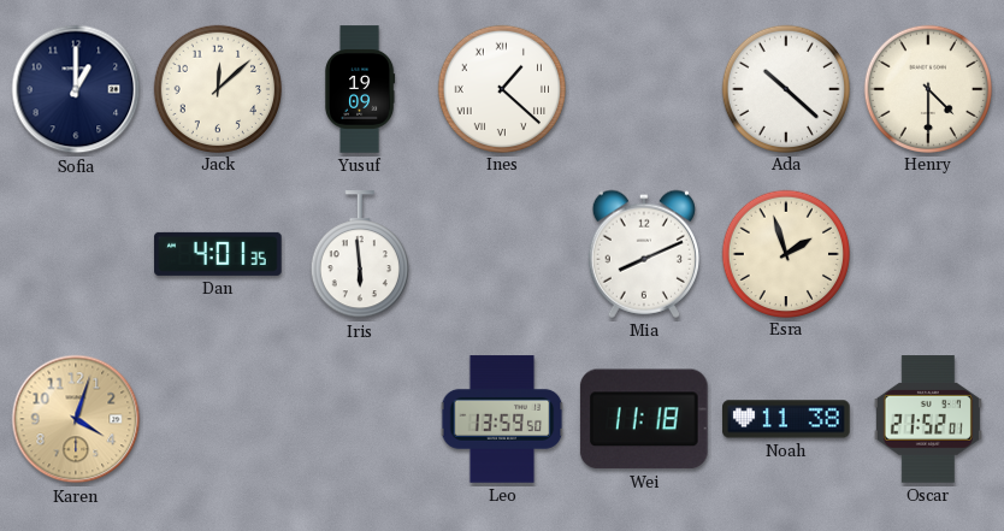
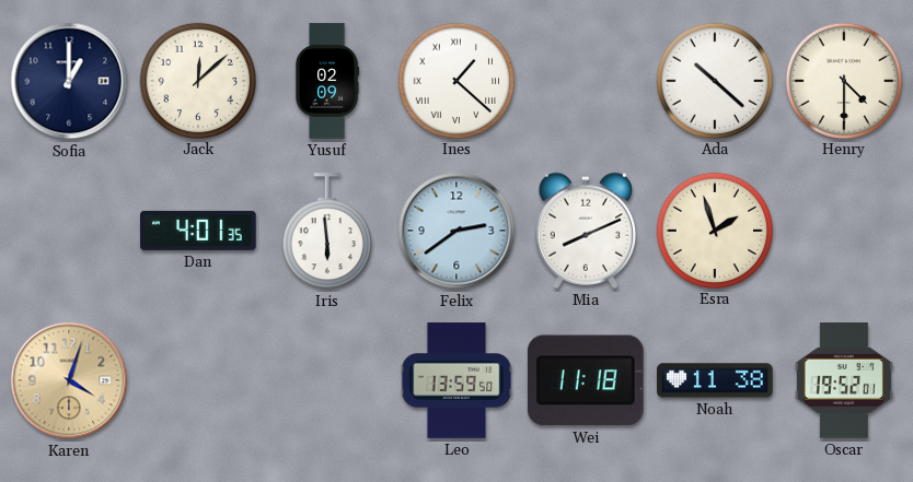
Yusuf: 19:09 -> 02:09
Felix: none -> 2:39
Oscar: 21:52 -> 19:52
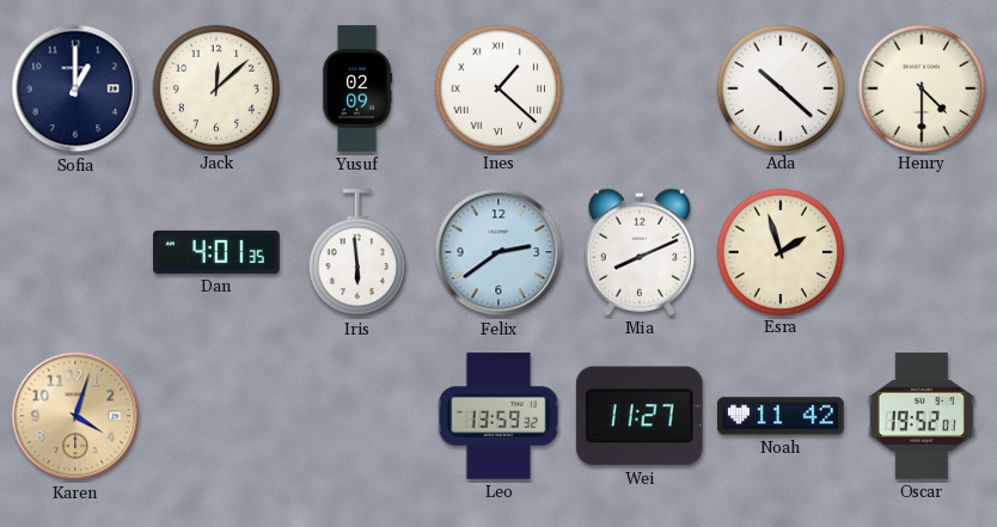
Leo: 13:59:50 -> 13:59:32
Wei: 11:18 -> 11:27
Noah: 11:38 -> 11:42
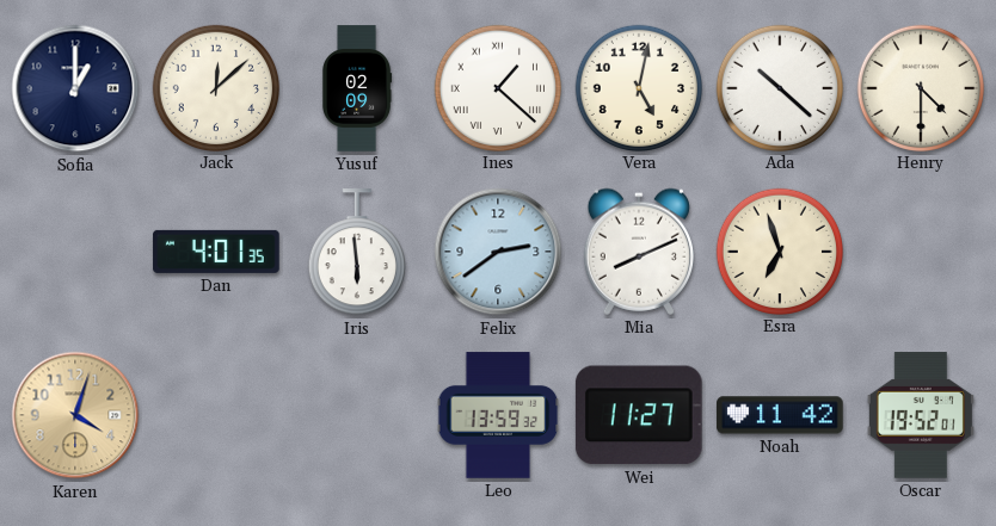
Vera: none -> 5:02
Esra: 1:57 -> 6:57
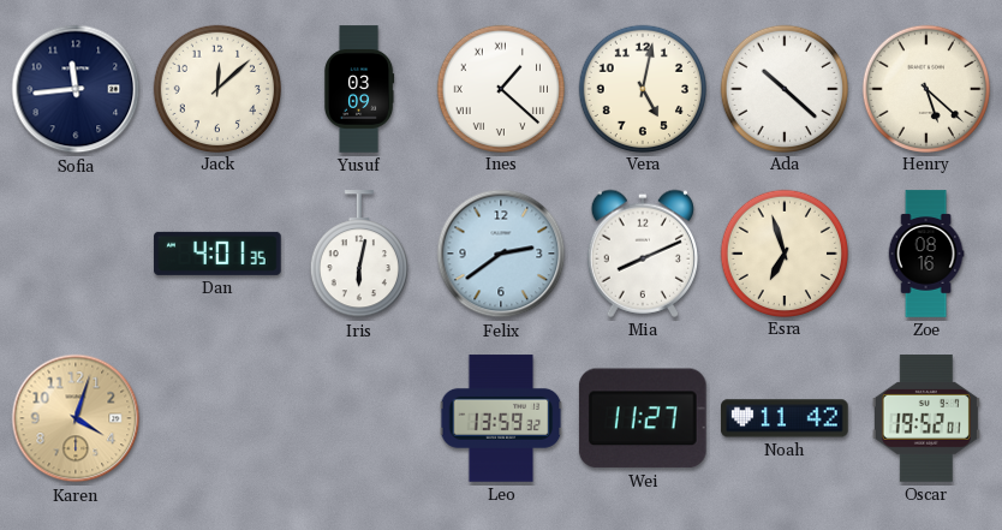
Sofia: 1:00 -> 11:44
Yusuf: 02:09 -> 03:09
Henry: 4:30 -> 5:22
Iris: 5:59 -> 6:02
Zoe: none -> 08:16
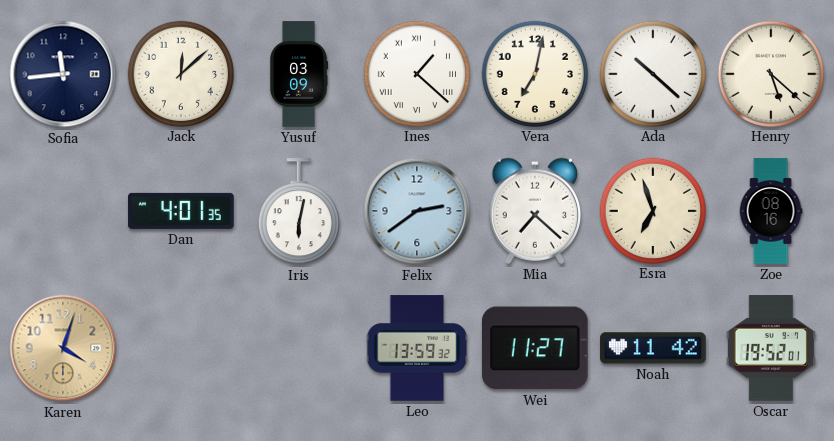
Vera: 5:02 -> 7:02
Mia: 8:11 -> 7:22
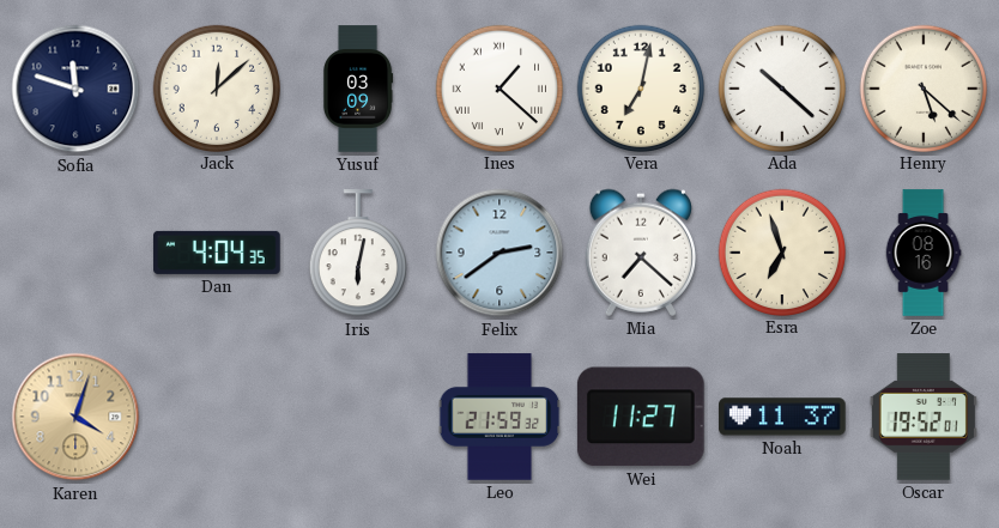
Sofia: 11:44 -> 11:48
Dan: 4:01 -> 4:04
Leo: 13:59 -> 21:59
Noah: 11:42 -> 11:37
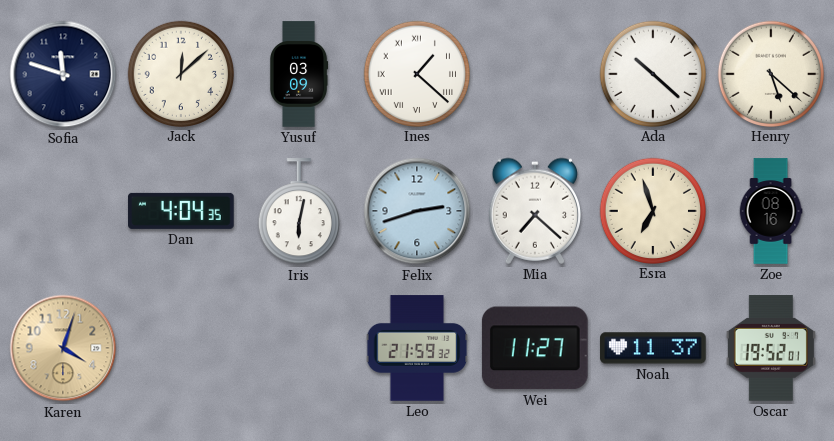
Vera: 7:02 -> none
Felix: 2:39 -> 2:42
